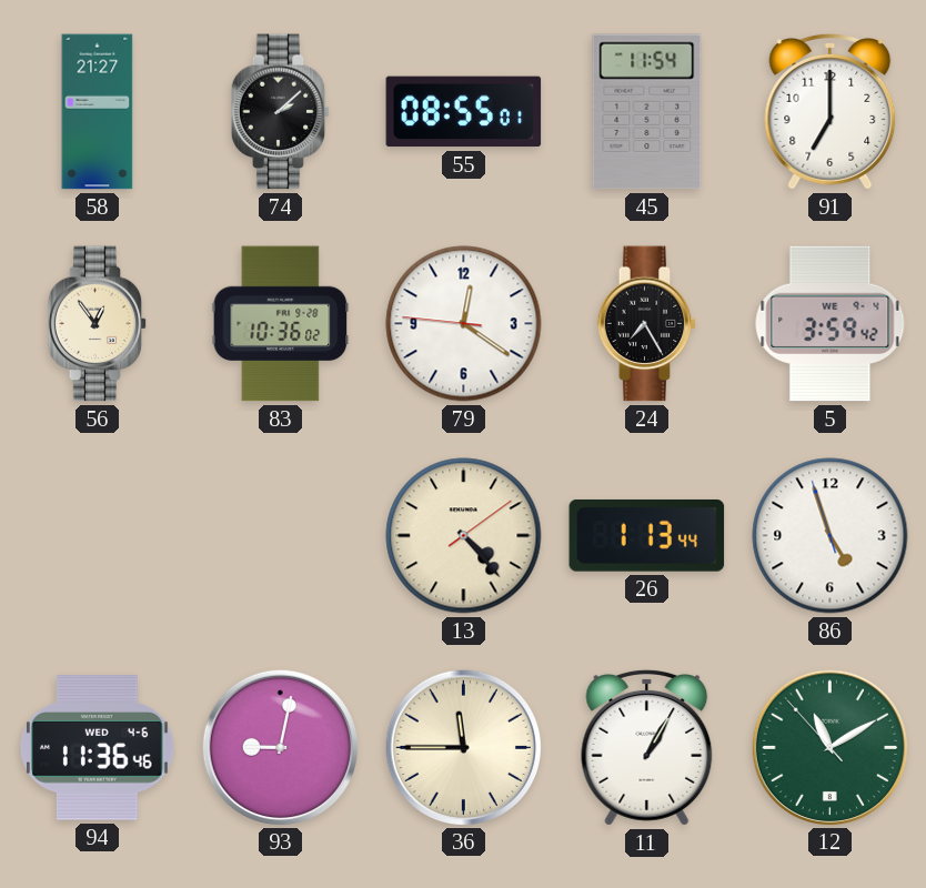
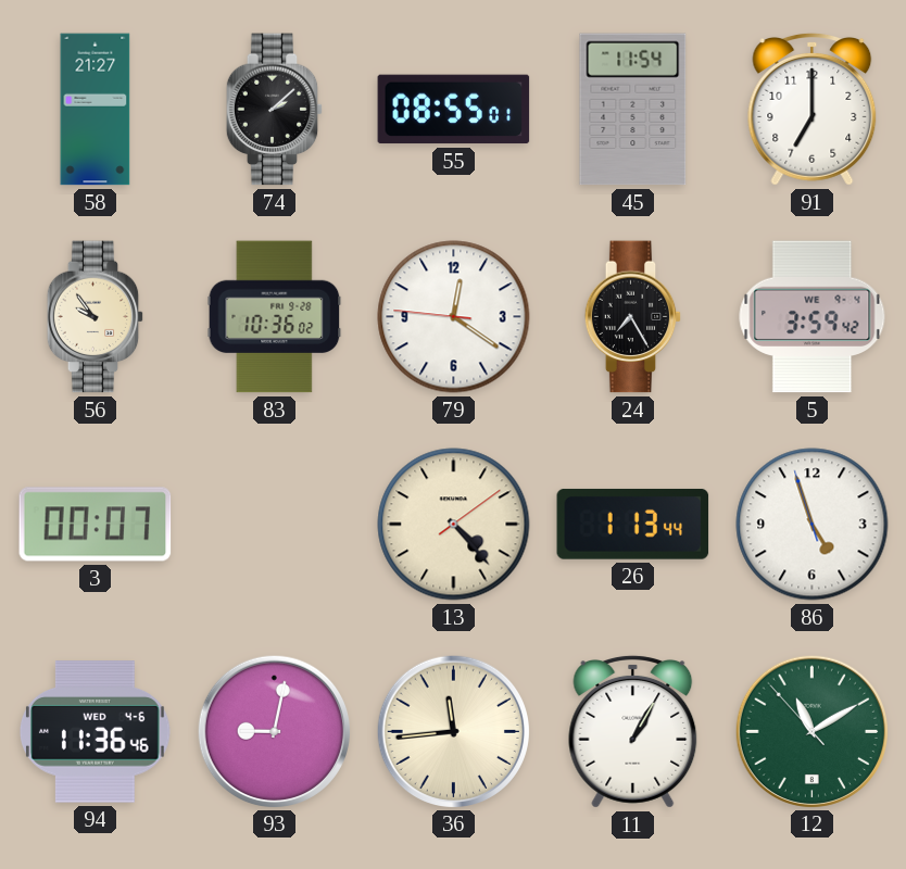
56: 12:54 -> 9:54
3: none -> 00:07
36: 11:45 -> 11:44
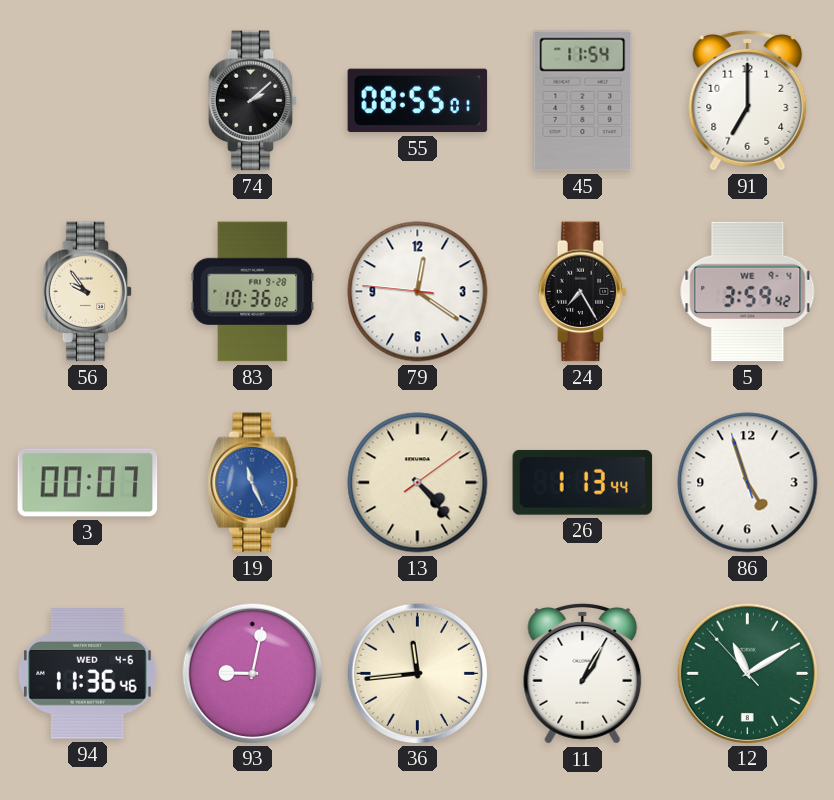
58: 21:27 -> none
19: none -> 11:26
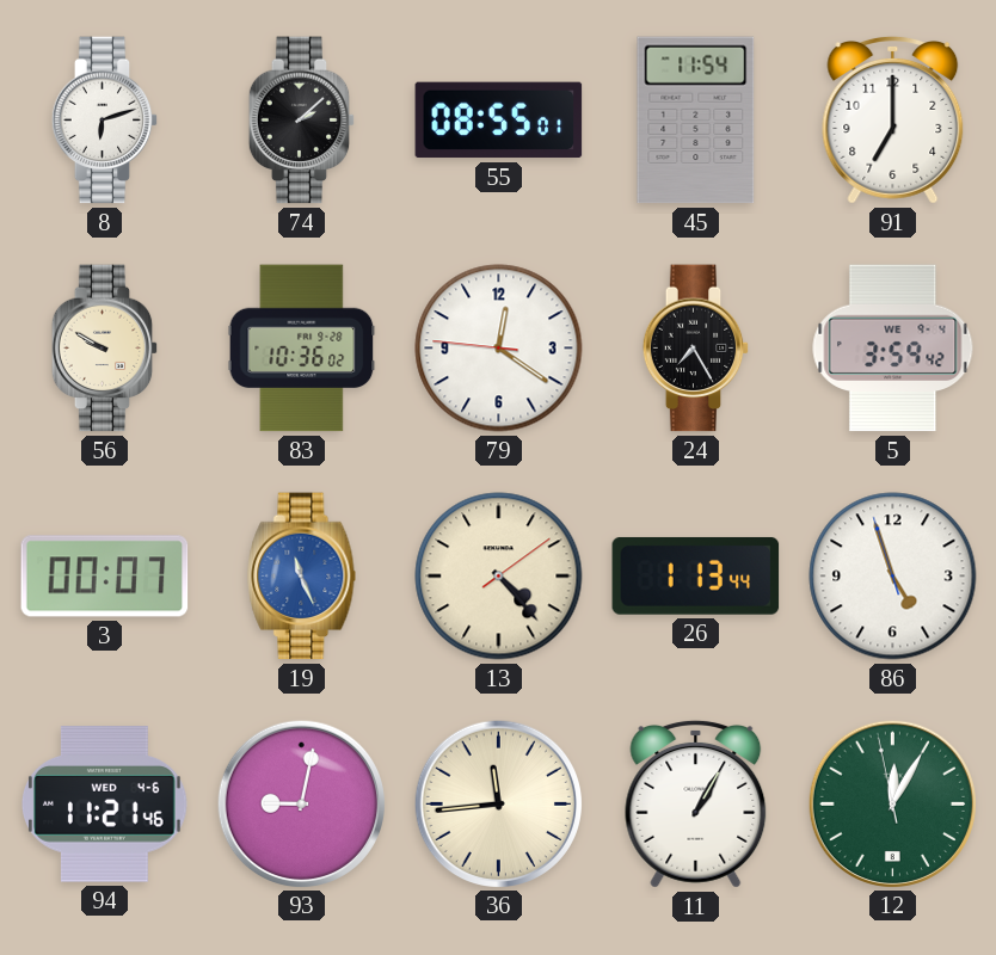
8: none -> 6:12
56: 9:54 -> 9:50
94: 11:36 -> 11:21
12: 11:09 -> 12:04
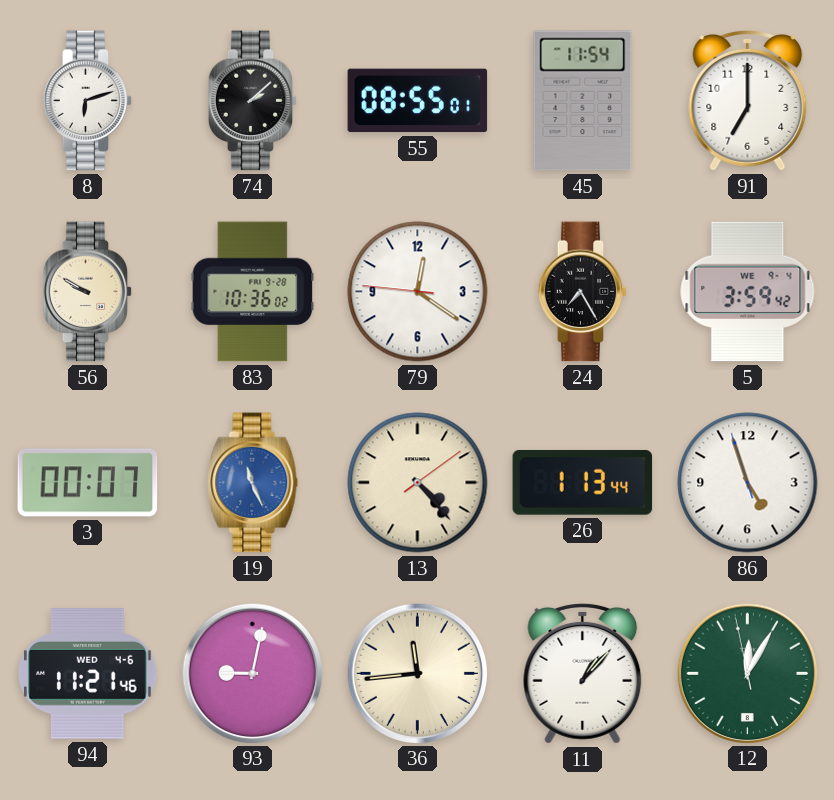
11: 1:05 -> 1:07
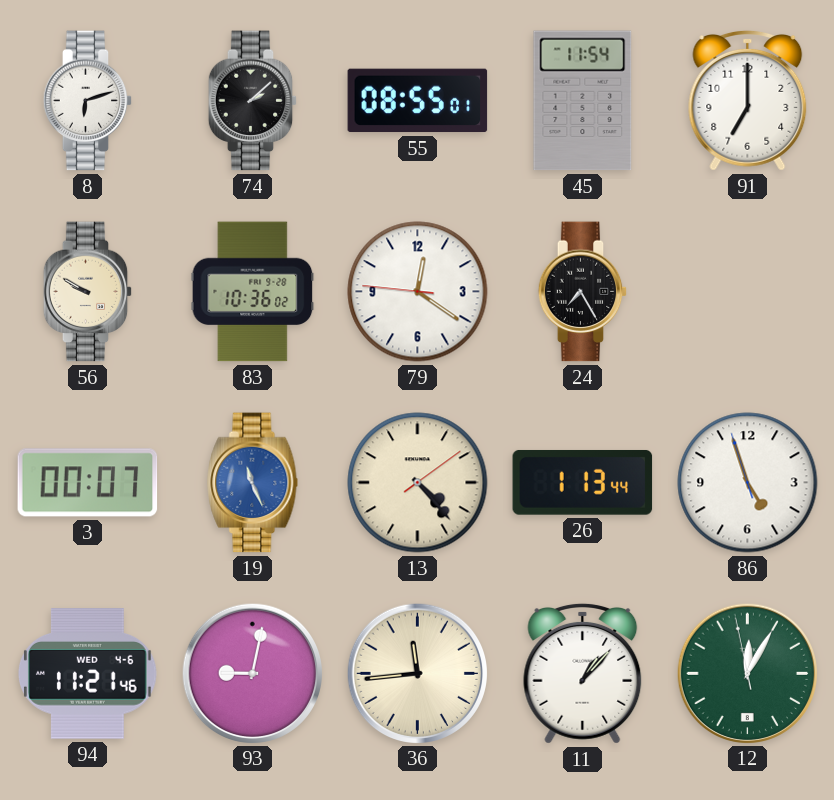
5: 3:59 -> none
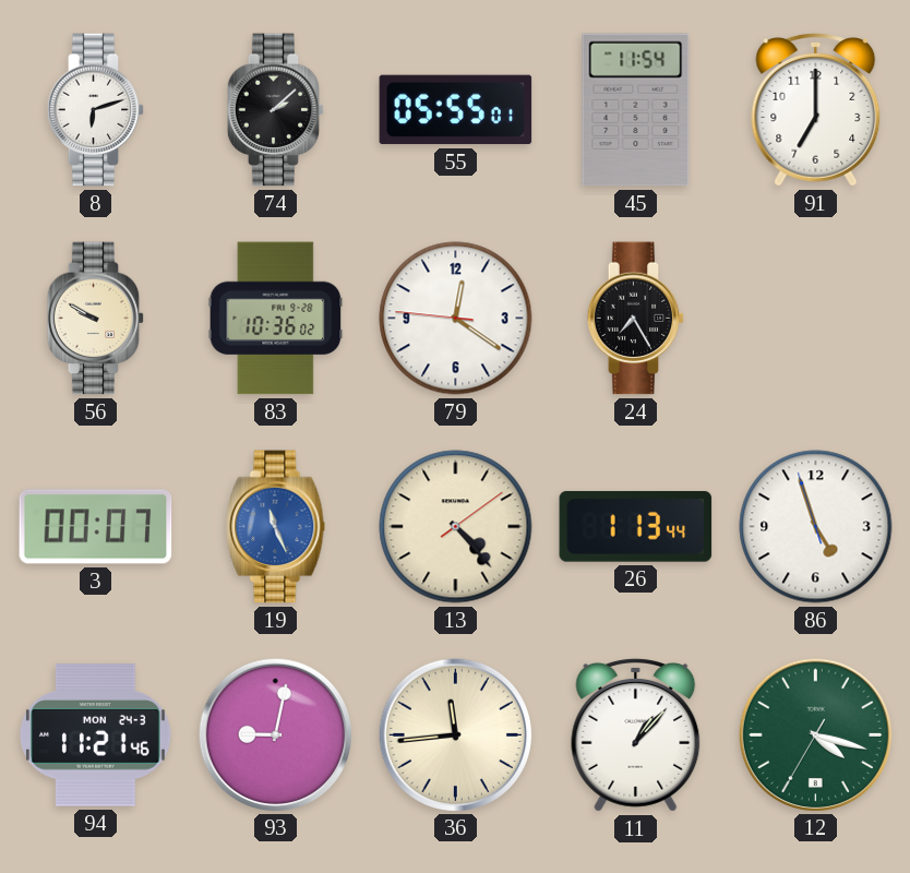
55: 08:55 -> 05:55
94 date: WED 4-6 -> MON 24-3
12: 12:04 -> 4:17
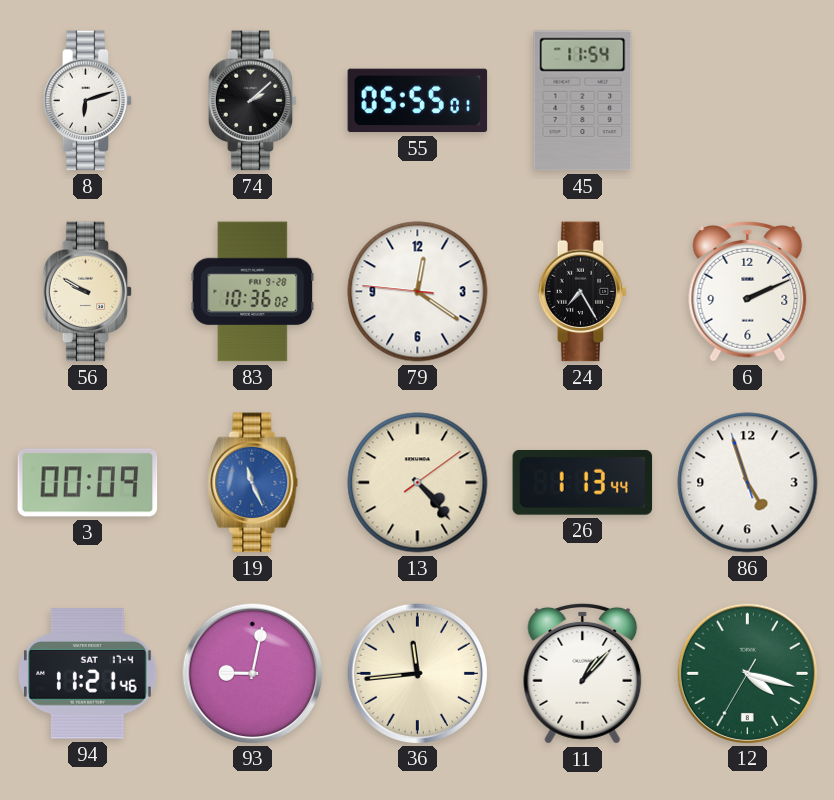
91: 7:00 -> none
6: none -> 2:11
3: 00:07 -> 00:09
94 date: MON 24-3 -> SAT 17-4
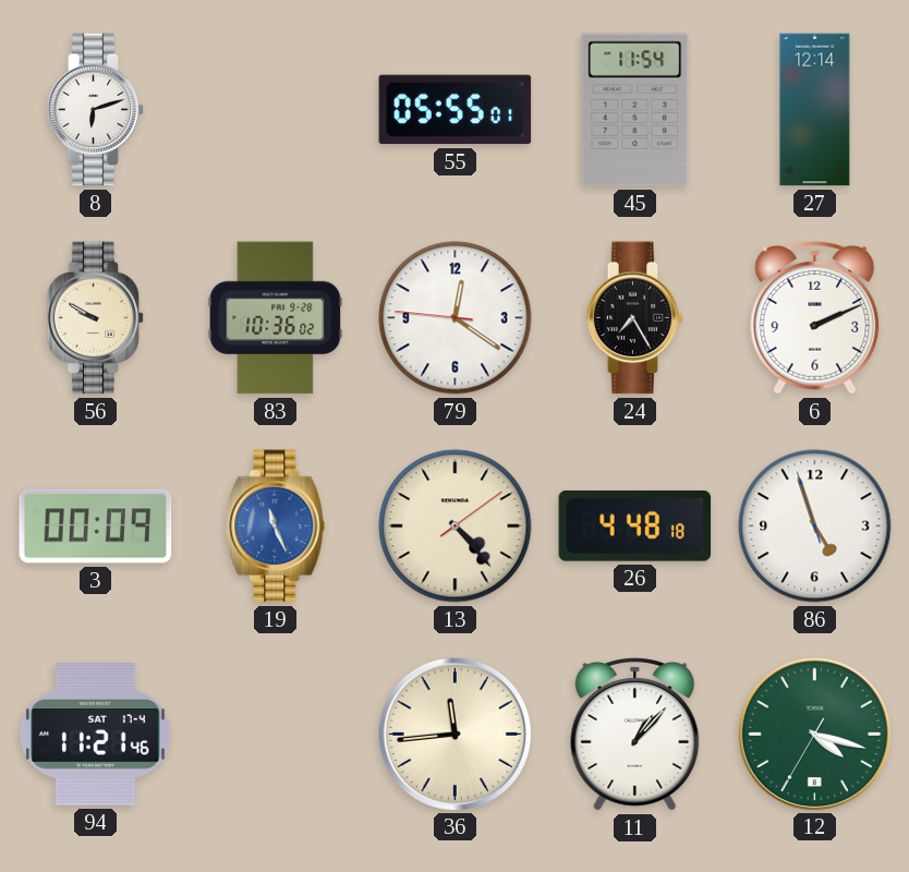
74: 2:08 -> none
27: none -> 12:14
26: 1:13 -> 4:48
93: 9:02 -> none
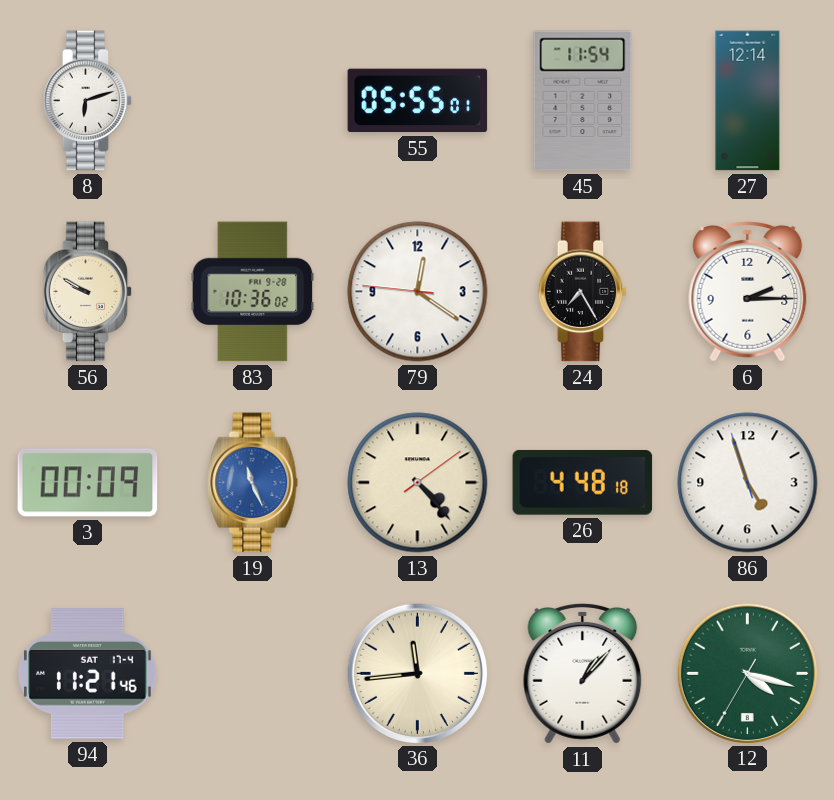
6: 2:11 -> 2:15
